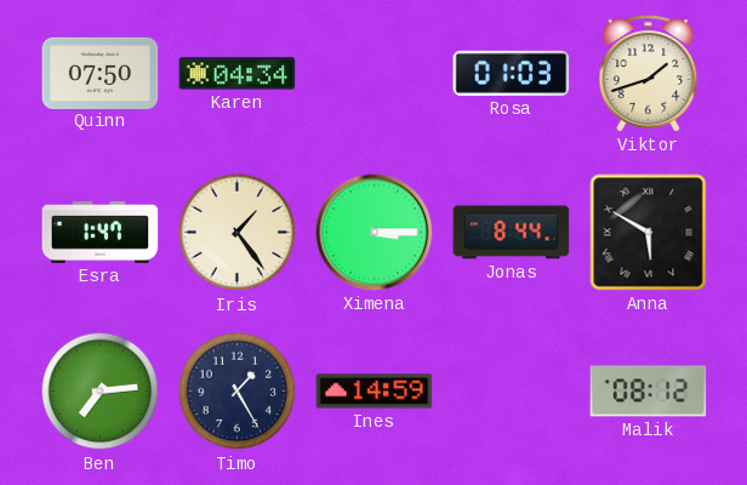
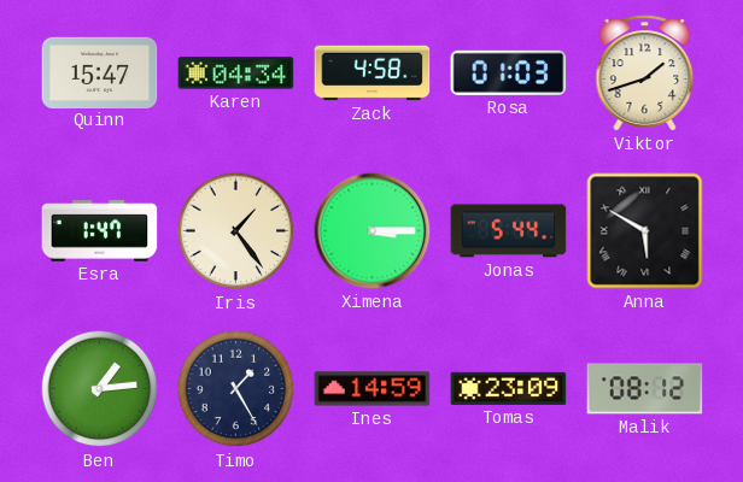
Quinn: 07:50 -> 15:47
Zack: none -> 4:58
Jonas: 8:44 -> 5:44
Ben: 7:14 -> 1:14
Tomas: none -> 23:09
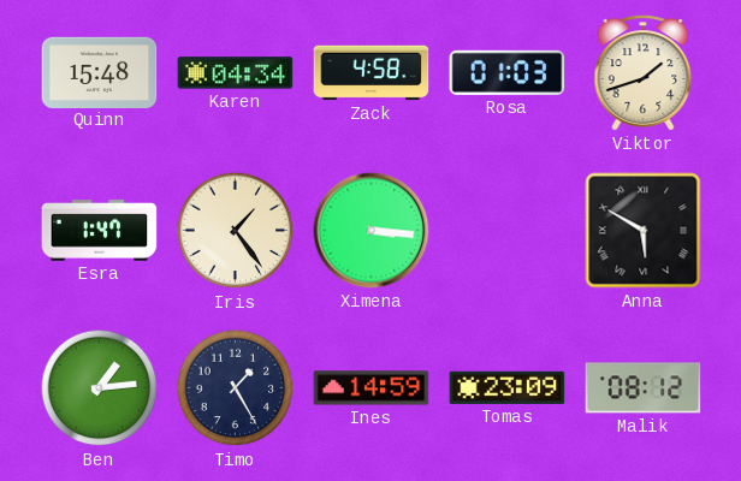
Quinn: 15:47 -> 15:48
Ximena: 3:15 -> 3:16
Jonas: 5:44 -> none
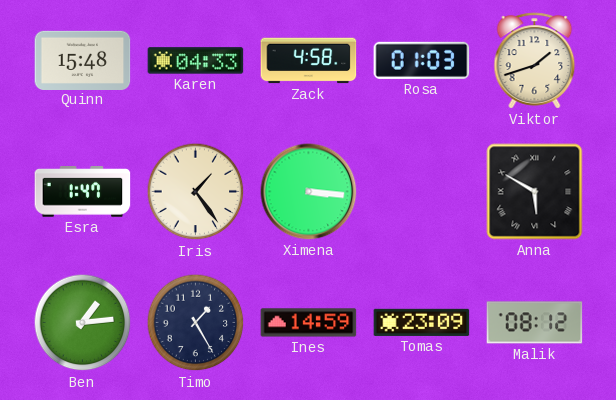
Karen: 04:34 -> 04:33
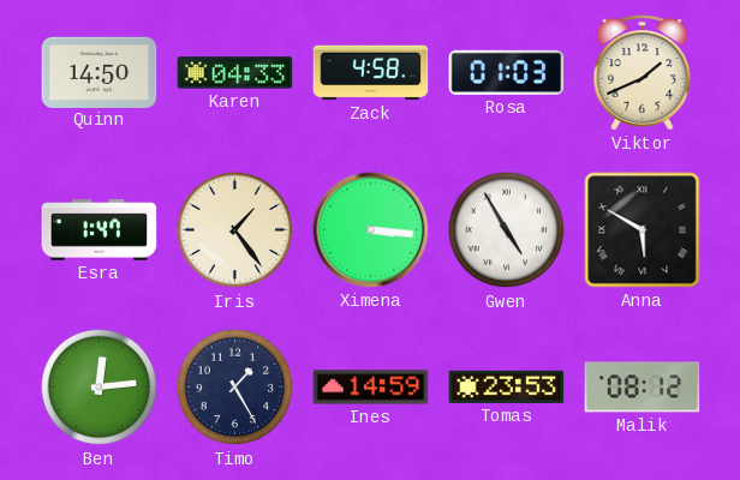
Quinn: 15:48 -> 14:50
Viktor: 1:42 -> 1:41
Gwen: none -> 4:55
Ben: 1:14 -> 12:14
Tomas: 23:09 -> 23:53
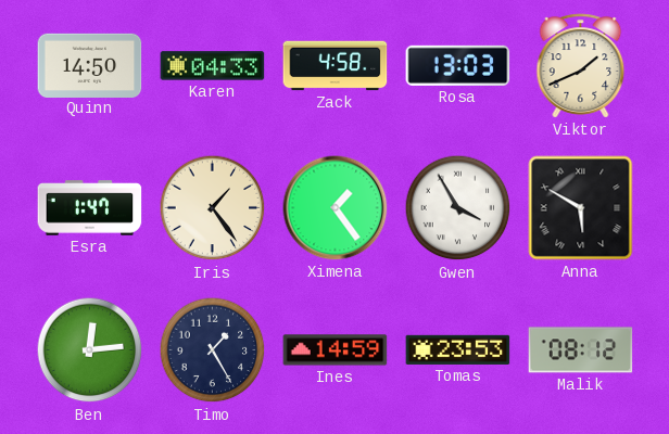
Rosa: 01:03 -> 13:03
Ximena: 3:16 -> 1:24
Gwen: 4:55 -> 3:55
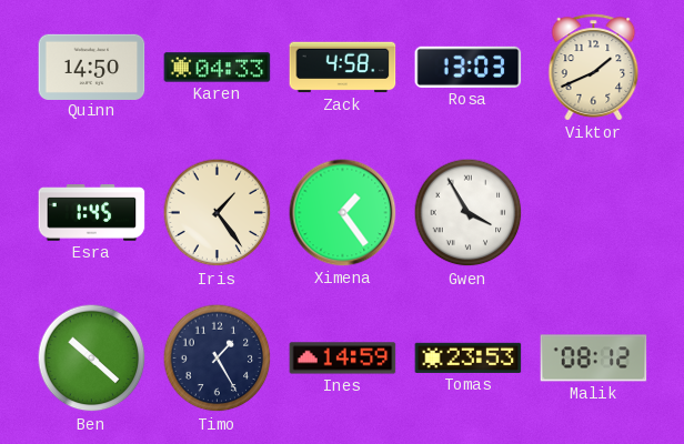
Esra: 1:47 -> 1:45
Anna: 5:50 -> none
Ben: 12:14 -> 10:22
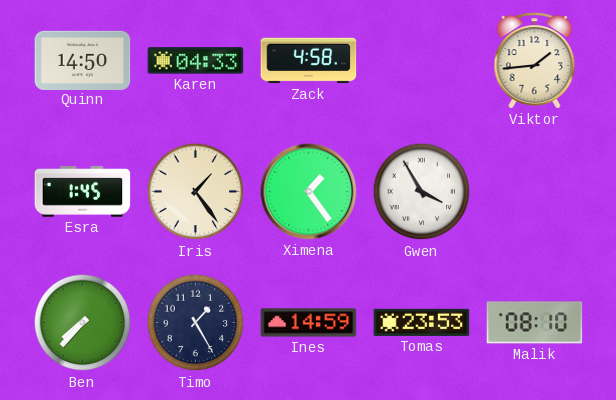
Rosa: 13:03 -> none
Viktor: 1:41 -> 1:44
Ben: 10:22 -> 7:37
Malik: 08:12 -> 08:10
